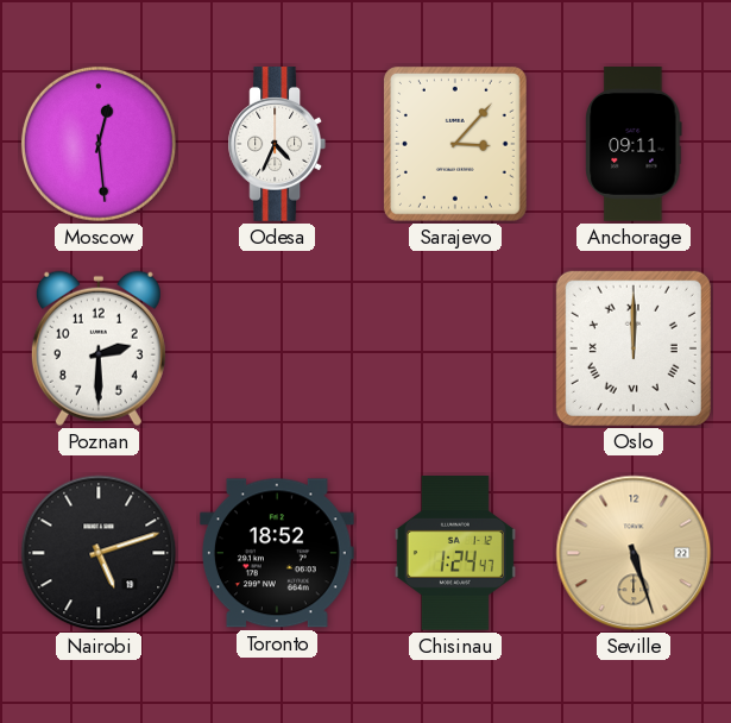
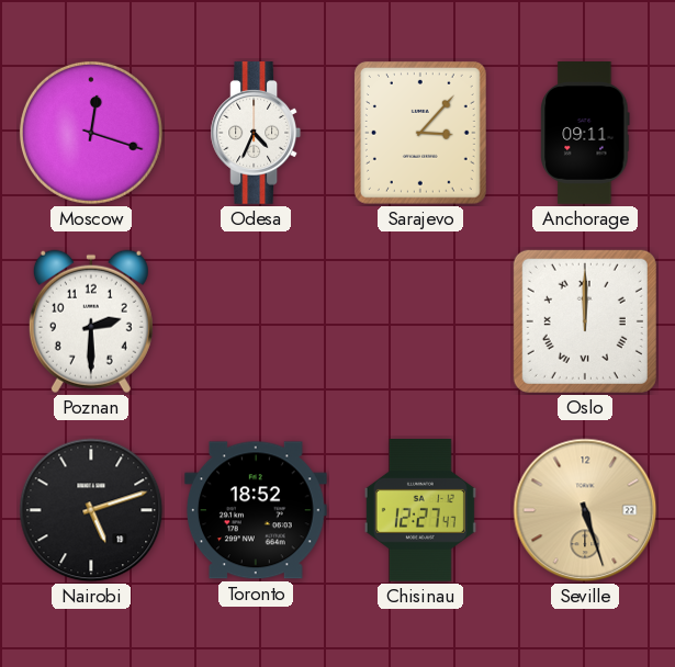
Moscow: 12:29 -> 12:18
Chisinau: 1:24 -> 12:27
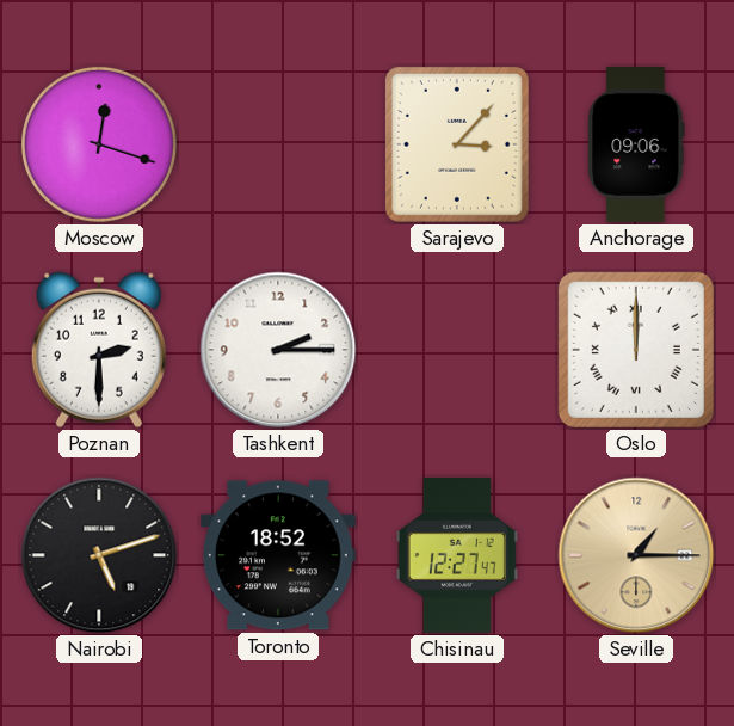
Odesa: 4:34 -> none
Anchorage: 09:11 -> 09:06
Tashkent: none -> 2:15
Seville: 5:27 -> 1:15
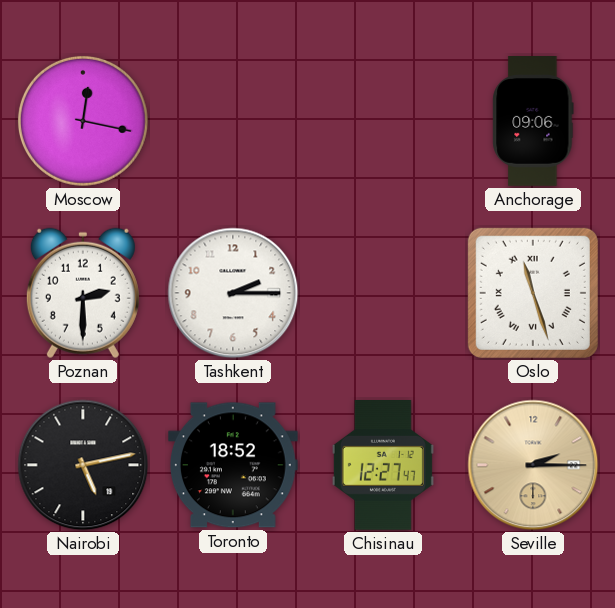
Moscow: 12:18 -> 12:17
Sarajevo: 3:07 -> none
Oslo: 12:00 -> 11:27
Nairobi: 5:12 -> 5:13
Seville: 1:15 -> 2:15
